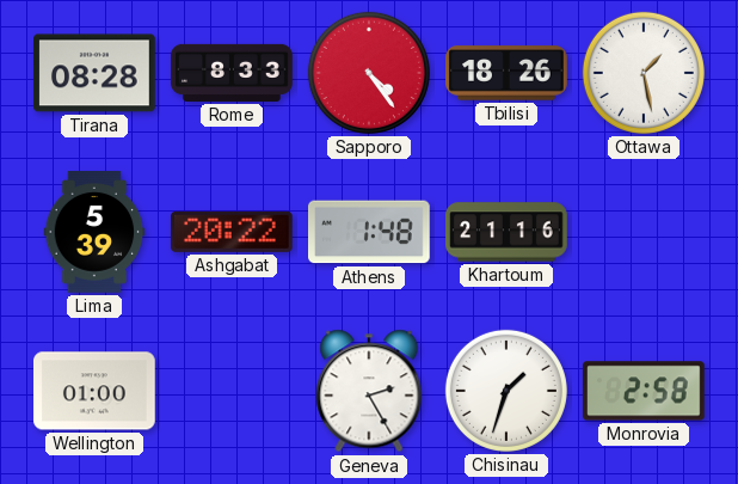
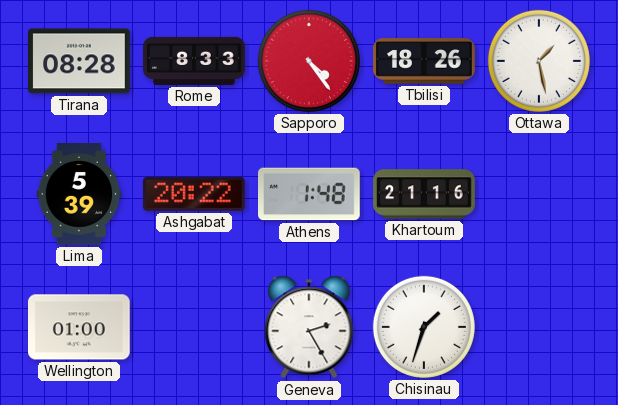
Monrovia: 2:58 -> none
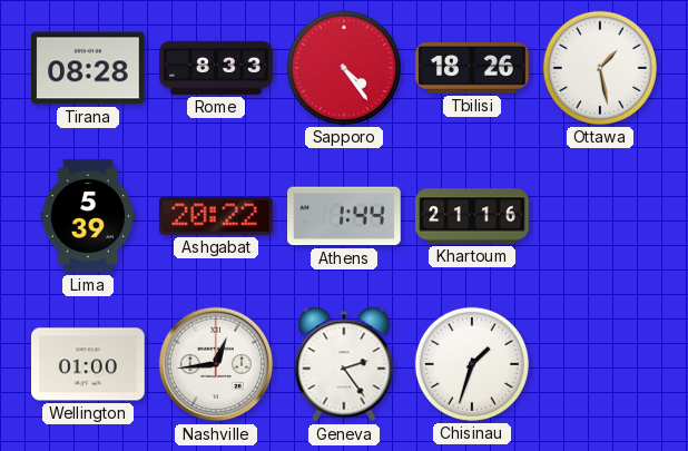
Athens: 1:48 -> 1:44
Nashville: none -> 12:44
Geneva: 2:25 -> 2:24
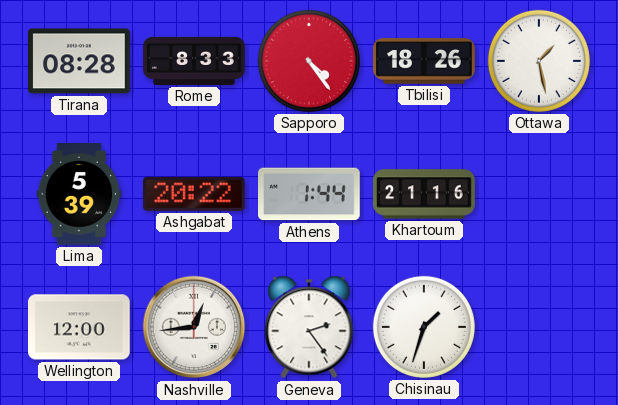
Wellington: 01:00 -> 12:00
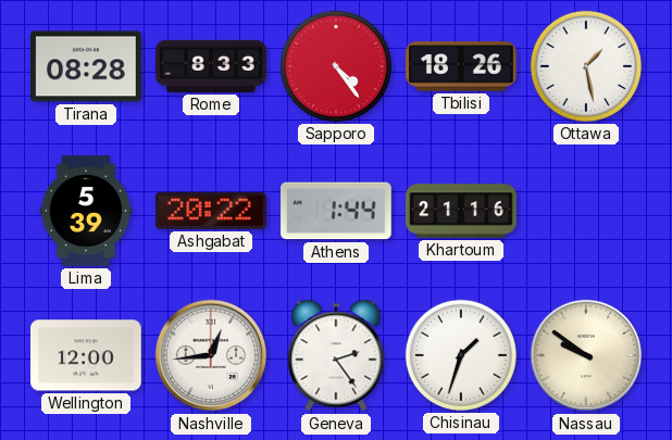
Nassau: none -> 9:51
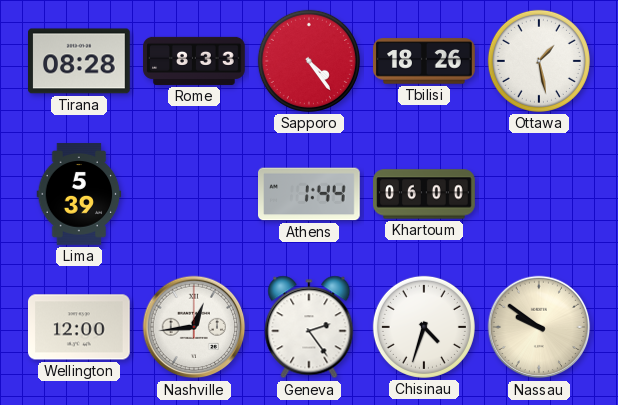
Ashgabat: 20:22 -> none
Khartoum: 21:16 -> 06:00
Chisinau: 1:33 -> 4:33
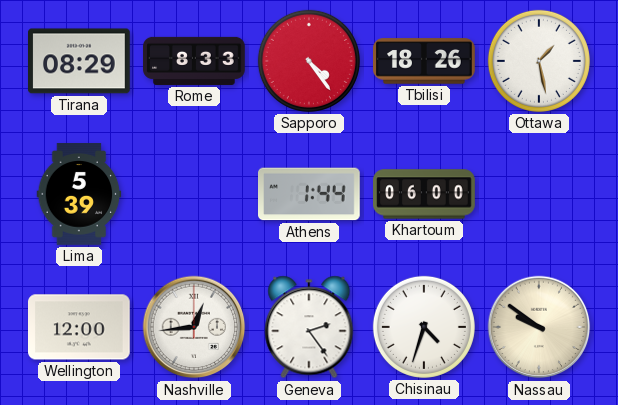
Tirana: 08:28 -> 08:29
